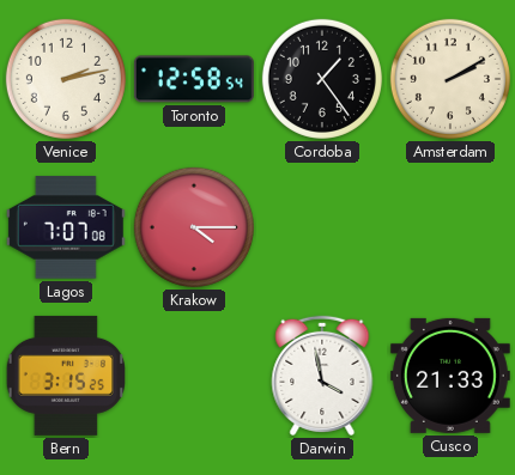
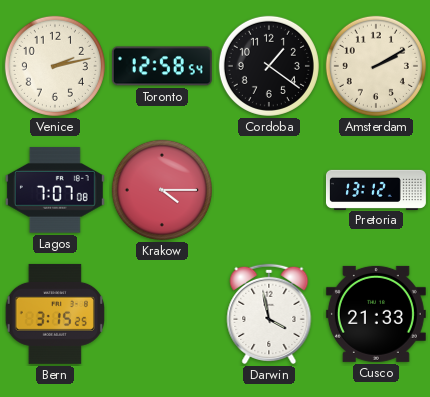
Cordoba: 1:24 -> 1:21
Pretoria: none -> 13:12
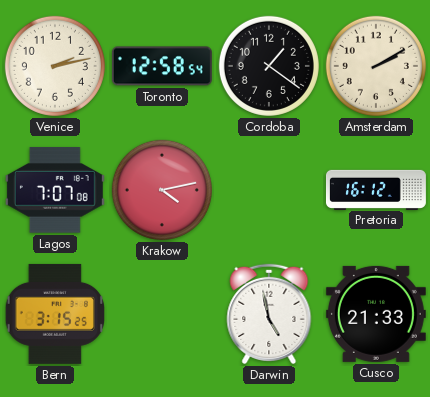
Krakow: 4:15 -> 4:13
Pretoria: 13:12 -> 16:12
Darwin: 3:58 -> 4:58
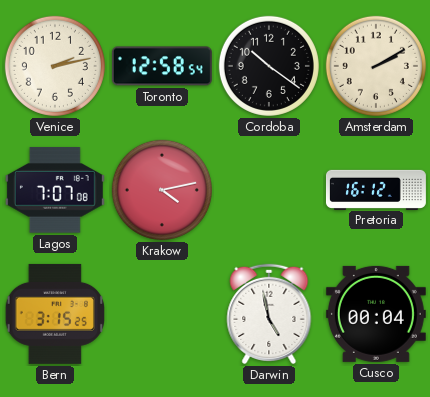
Cordoba: 1:21 -> 10:21
Cusco: 21:33 -> 00:04
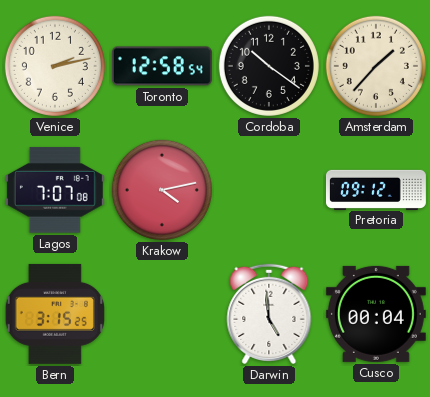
Amsterdam: 2:10 -> 1:37
Pretoria: 16:12 -> 09:12
Darwin: 4:58 -> 4:59
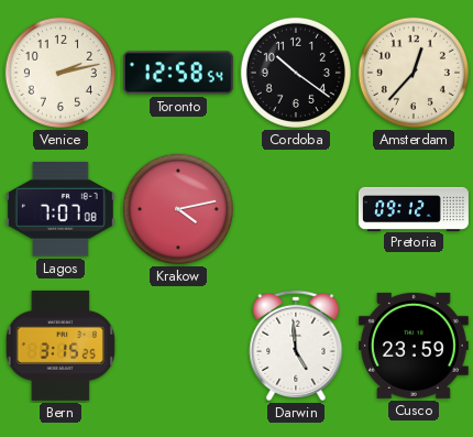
Amsterdam: 1:37 -> 12:37
Cusco: 00:04 -> 23:59
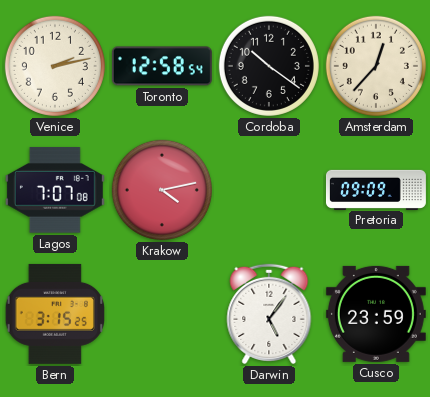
Pretoria: 09:12 -> 09:09
Darwin: 4:59 -> 5:06
